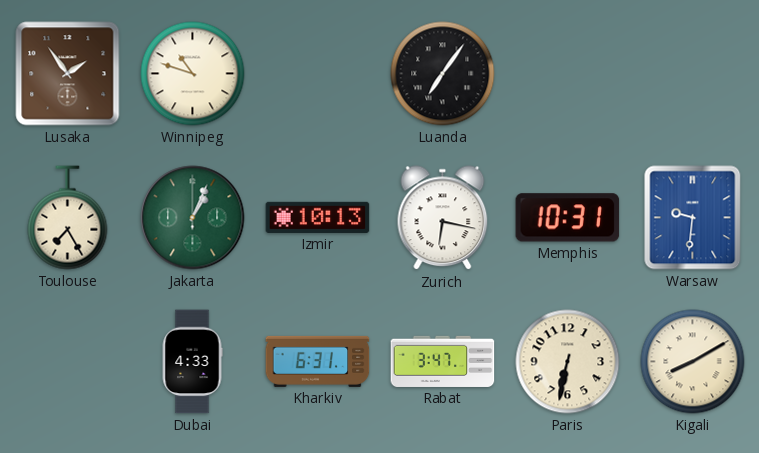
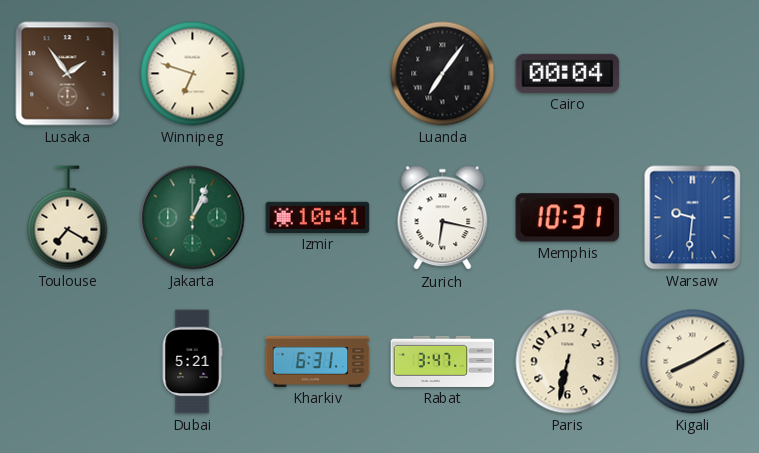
Winnipeg: 10:48 -> 6:48
Cairo: none -> 00:04
Toulouse: 7:25 -> 7:20
Izmir: 10:13 -> 10:41
Dubai: 4:33 -> 5:21
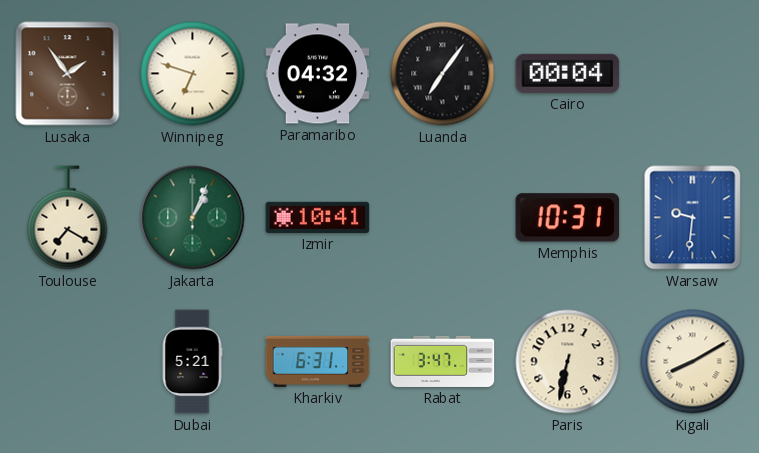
Paramaribo: none -> 04:32
Zurich: 6:17 -> none
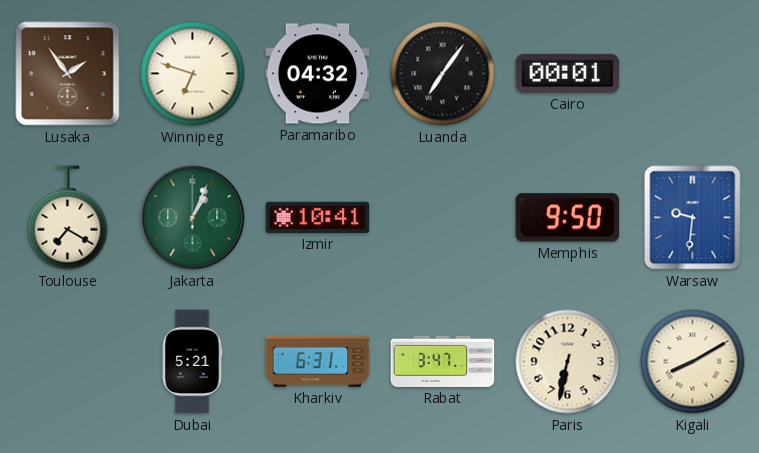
Cairo: 00:04 -> 00:01
Memphis: 10:31 -> 9:50
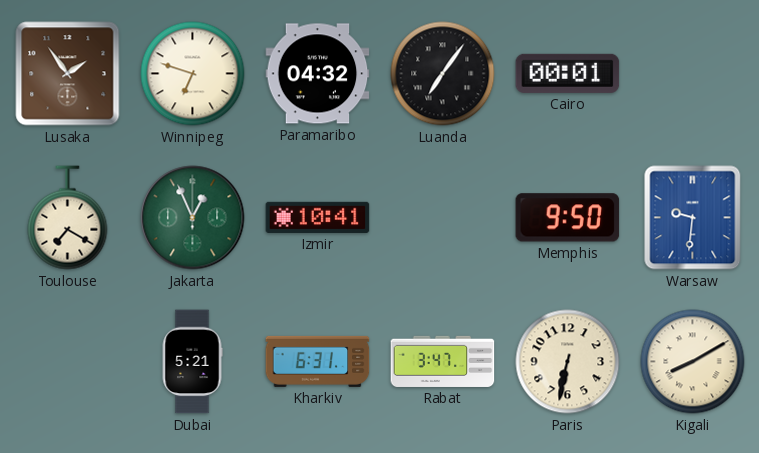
Jakarta: 1:04 -> 12:56
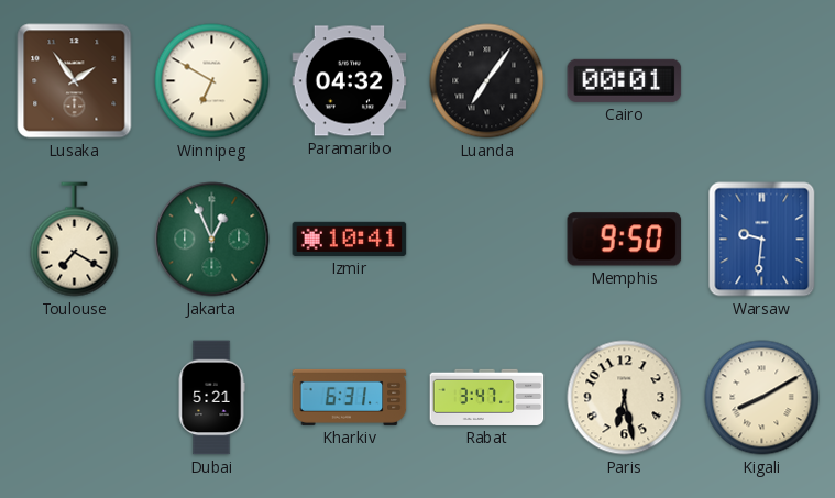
Winnipeg: 6:48 -> 6:50
Paris: 6:32 -> 6:28
